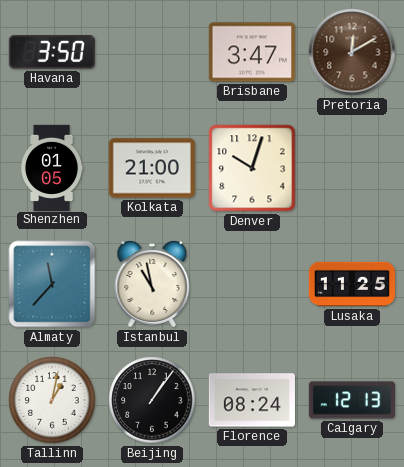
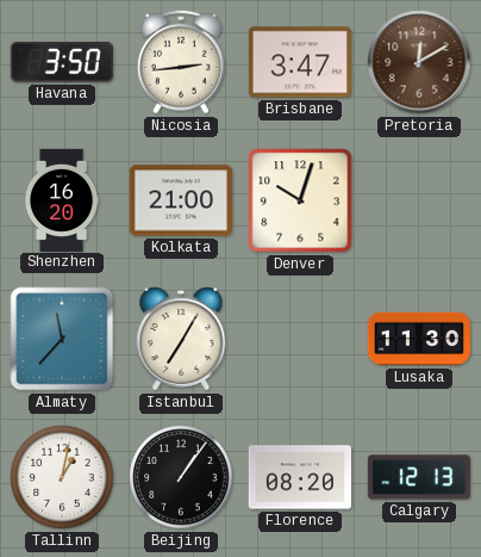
Nicosia: none -> 2:44
Shenzhen: 01:05 -> 16:20
Istanbul: 10:58 -> 7:05
Lusaka: 11:25 -> 11:30
Florence: 08:24 -> 08:20
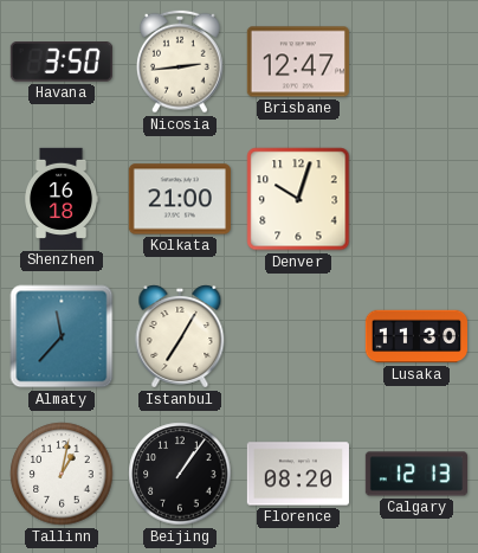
Brisbane: 3:47 -> 12:47
Pretoria: 12:10 -> none
Shenzhen: 16:20 -> 16:18
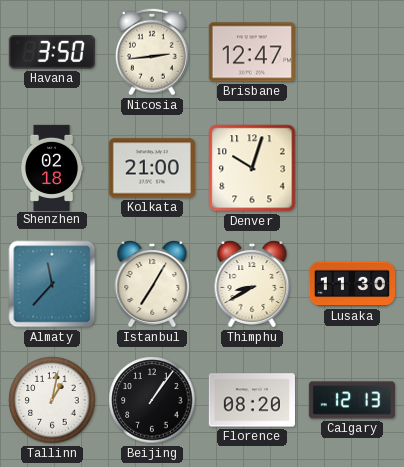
Shenzhen: 16:18 -> 02:18
Thimphu: none -> 8:40
